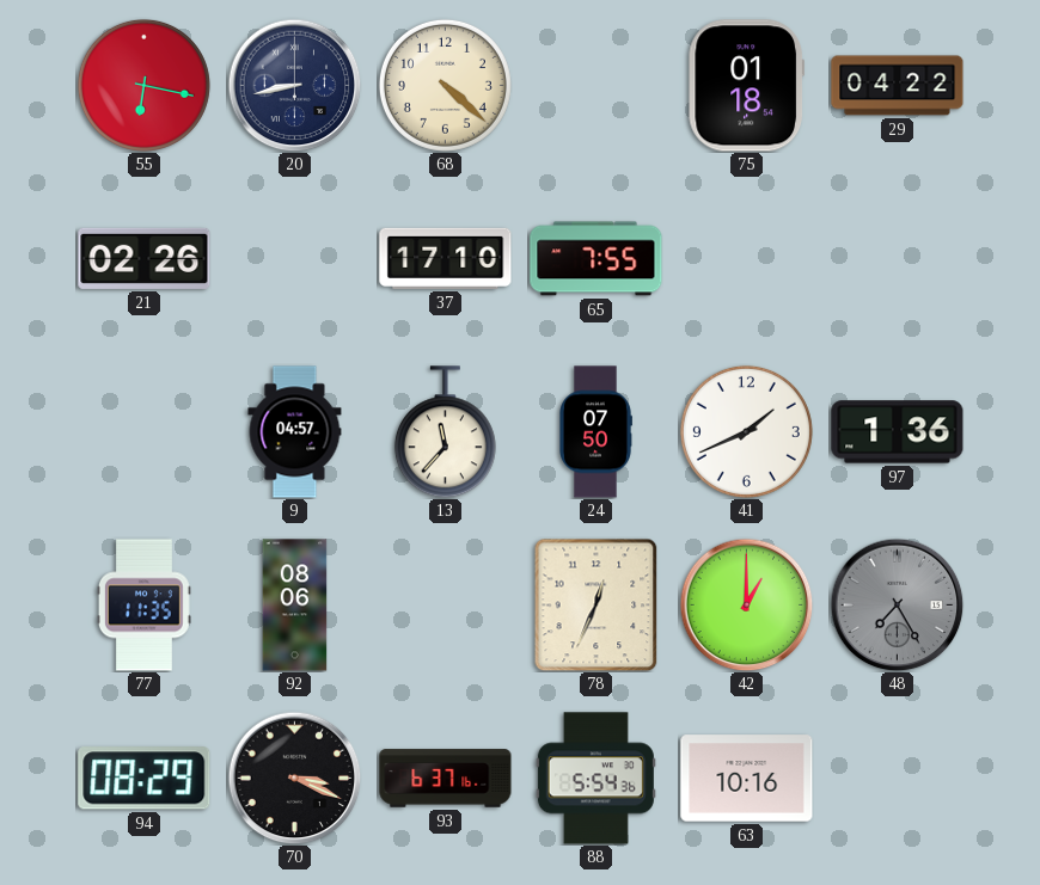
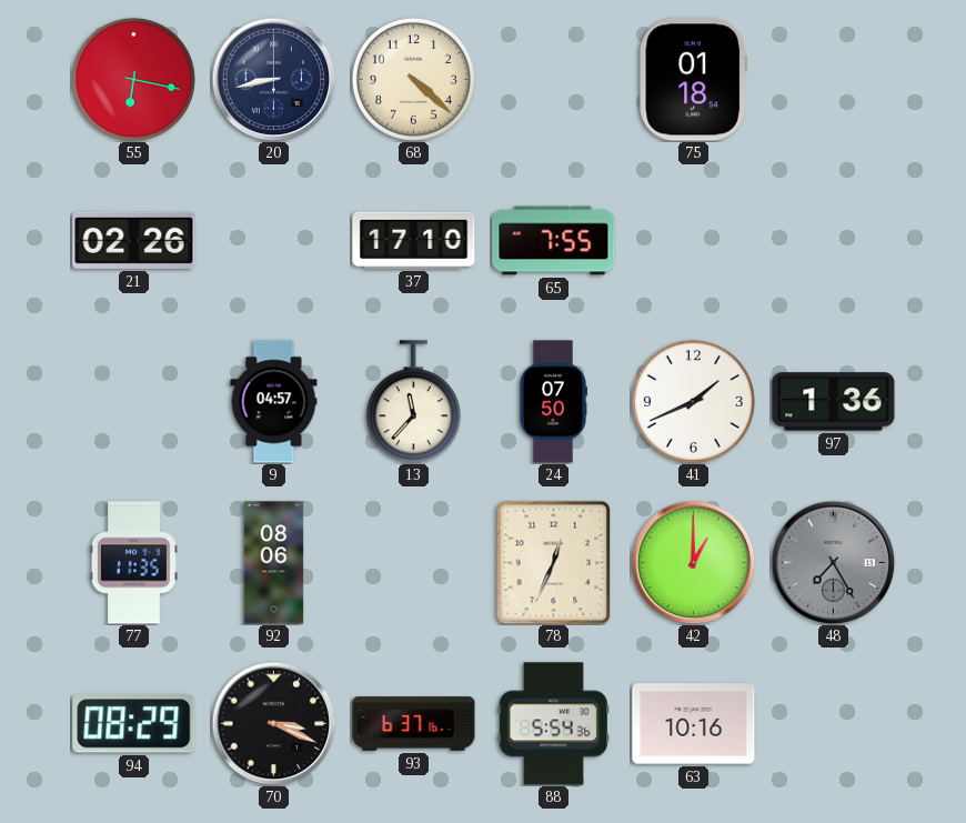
29: 04:22 -> none
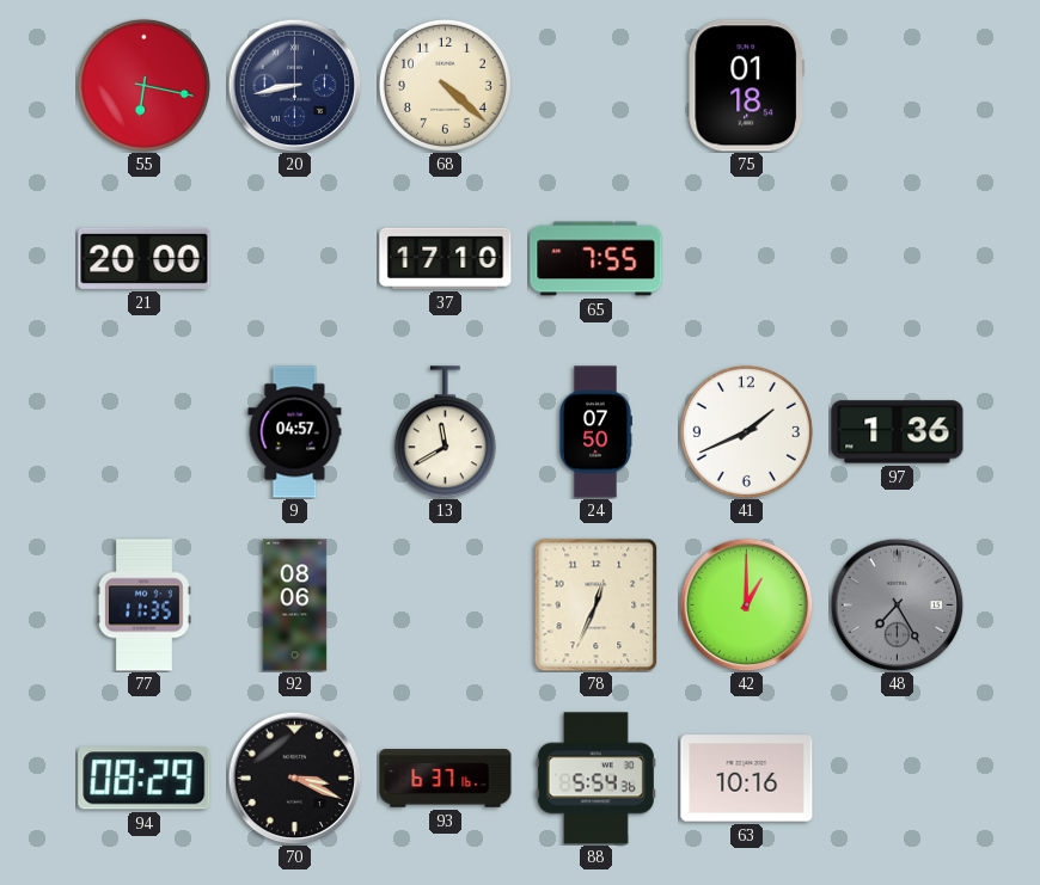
21: 02:26 -> 20:00
13: 11:37 -> 11:40
